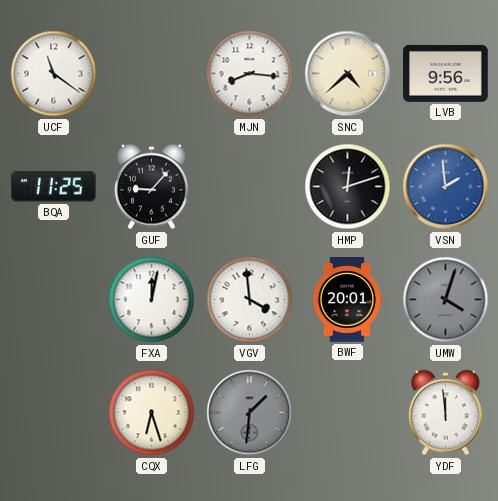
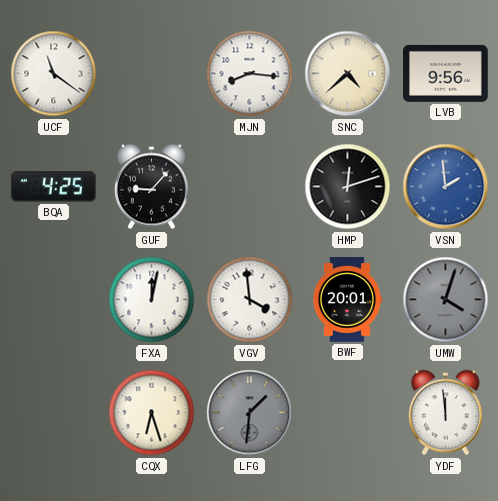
BQA: 11:25 -> 4:25
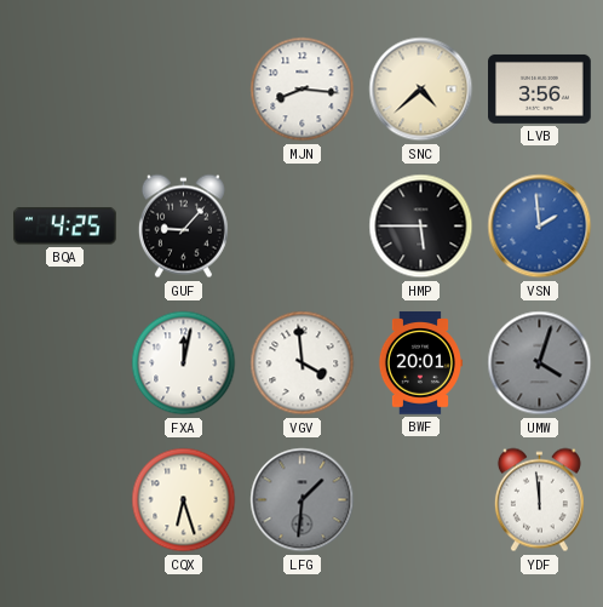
UCF: 11:21 -> none
LVB: 9:56 -> 3:56
HMP: 12:12 -> 5:45
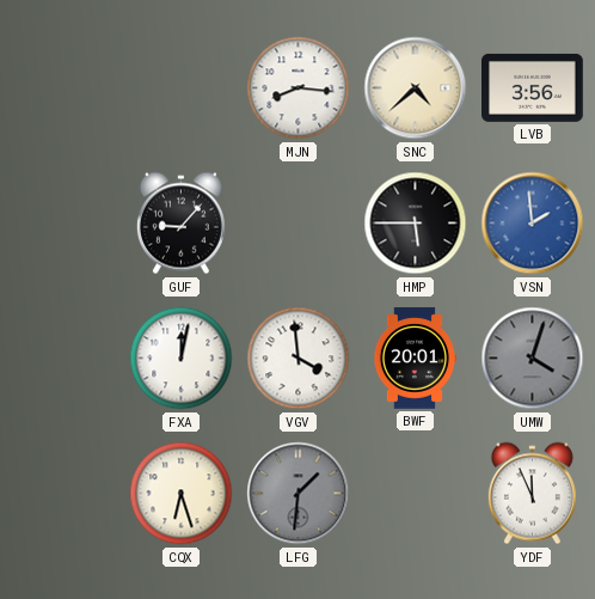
BQA: 4:25 -> none
YDF: 11:59 -> 11:56
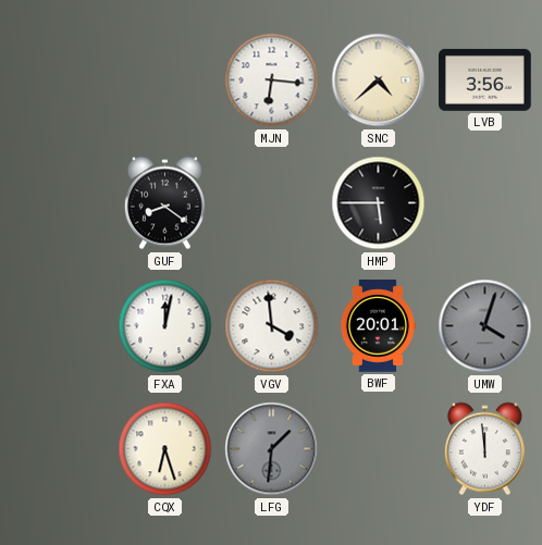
MJN: 8:16 -> 6:16
GUF: 9:07 -> 8:21
VSN: 1:59 -> none
YDF: 11:56 -> 11:59
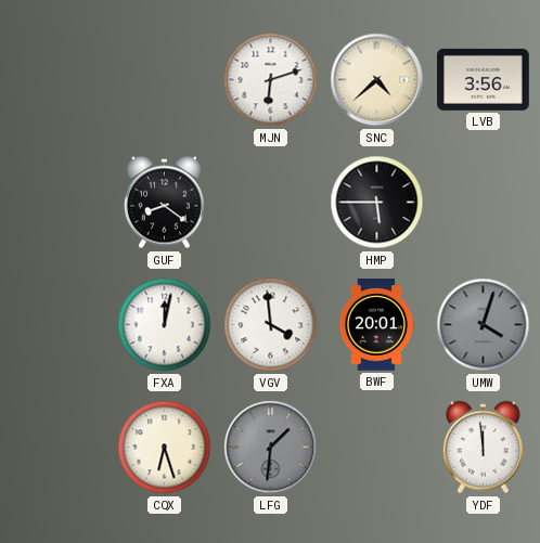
MJN: 6:16 -> 6:12
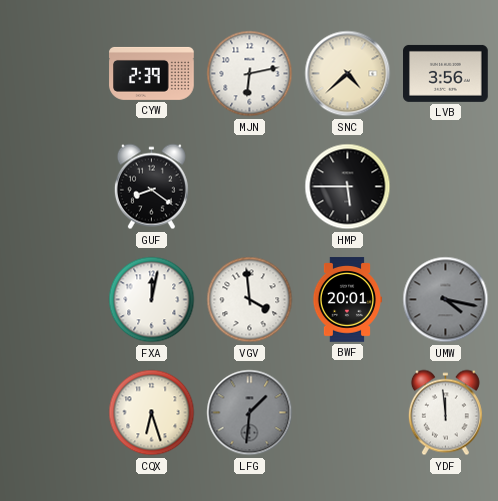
CYW: none -> 2:39
MJN: 6:12 -> 6:13
UMW: 4:03 -> 4:17
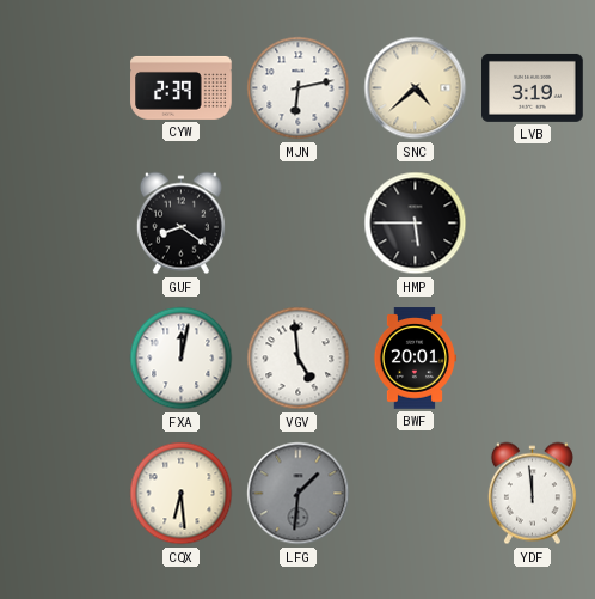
LVB: 3:56 -> 3:19
VGV: 3:59 -> 4:59
UMW: 4:17 -> none
CQX: 6:27 -> 6:29
